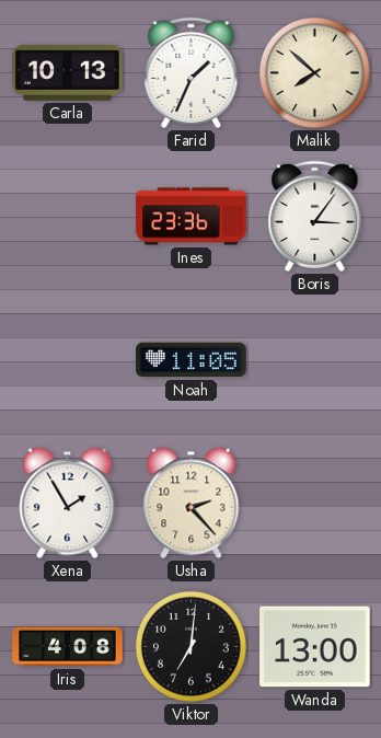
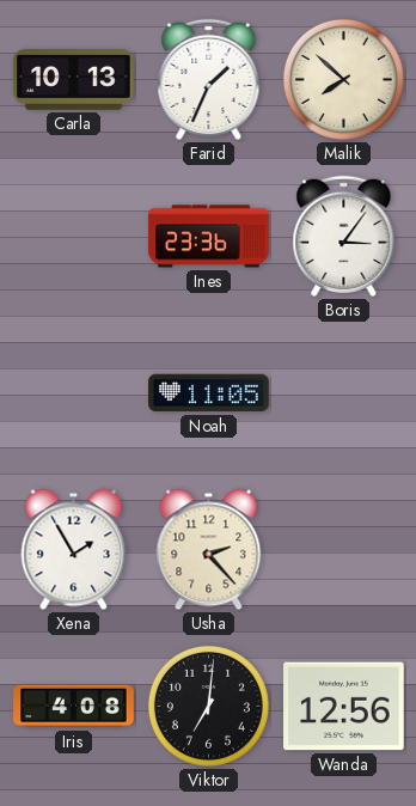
Wanda: 13:00 -> 12:56
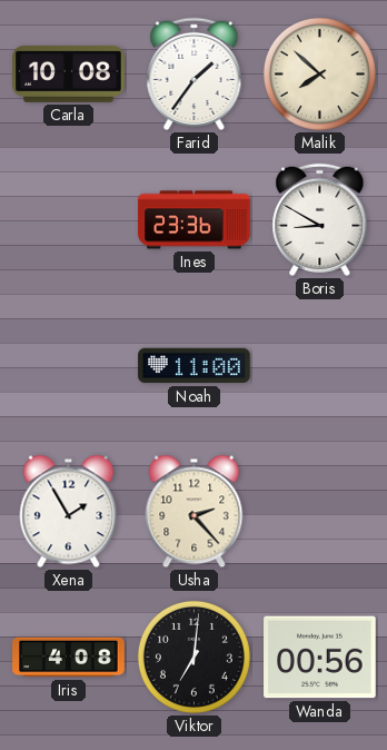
Carla: 10:13 -> 10:08
Farid: 1:34 -> 1:36
Boris: 3:06 -> 8:50
Noah: 11:05 -> 11:00
Wanda: 12:56 -> 00:56
